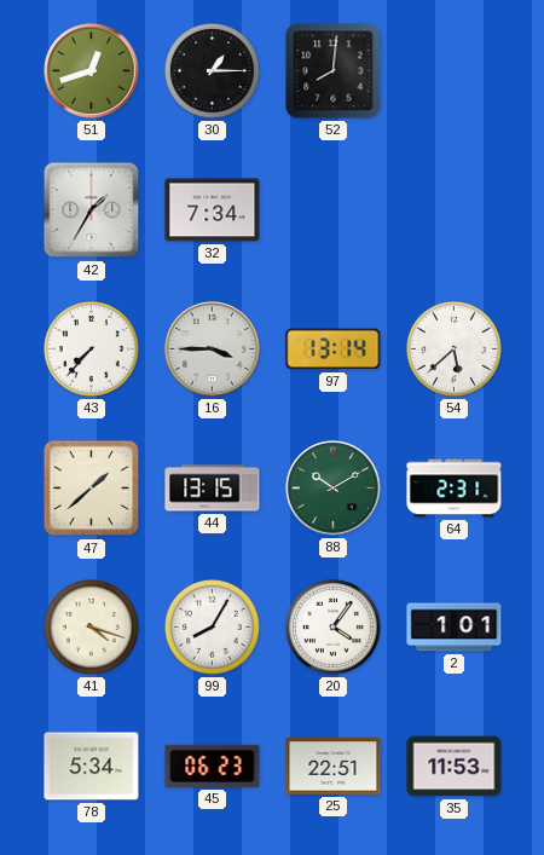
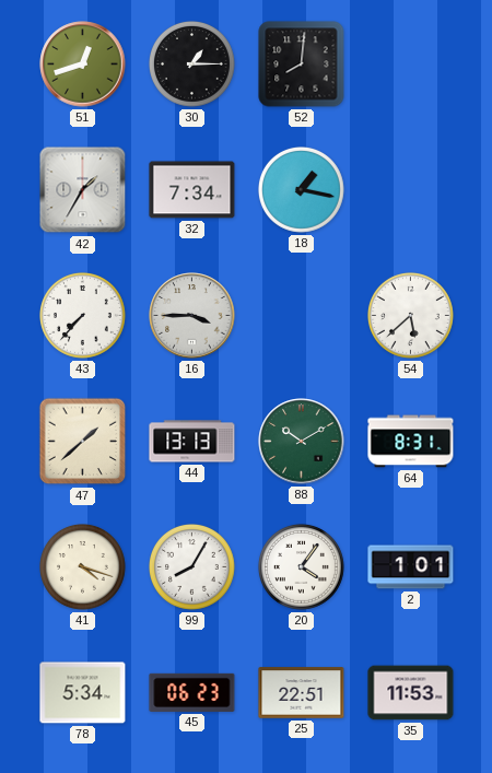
18: none -> 1:17
97: 13:14 -> none
44: 13:15 -> 13:13
64: 2:31 -> 8:31
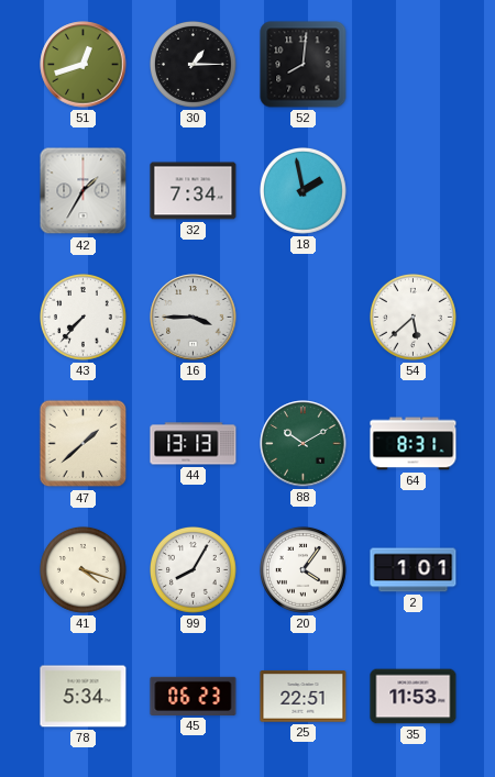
18: 1:17 -> 1:58
